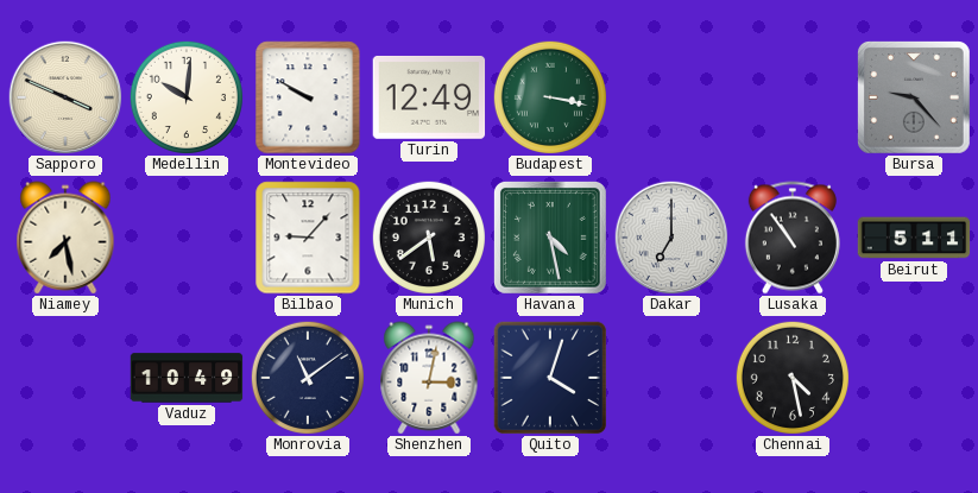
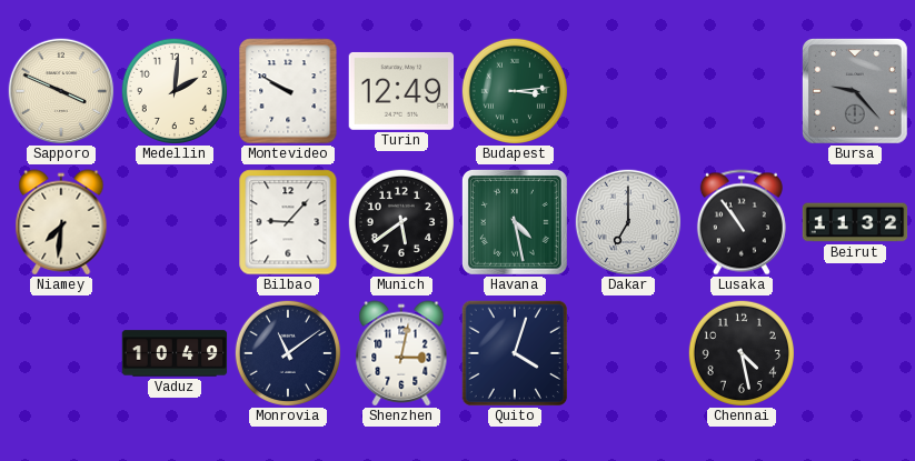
Medellin: 10:01 -> 2:01
Budapest: 3:17 -> 3:14
Niamey: 7:28 -> 7:31
Beirut: 5:11 -> 11:32
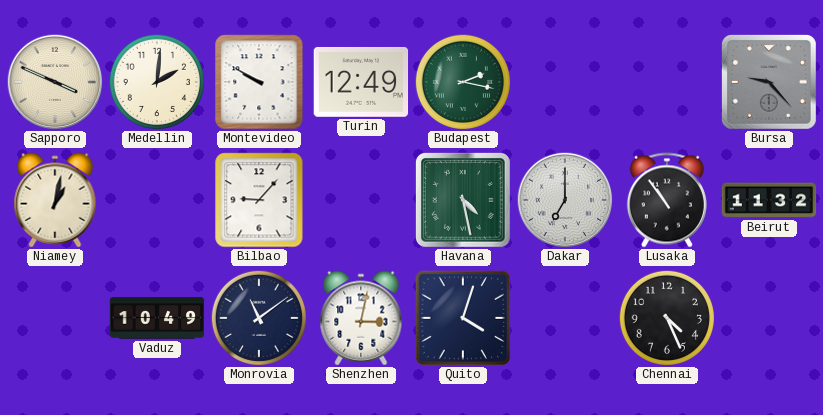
Budapest: 3:14 -> 2:17
Niamey: 7:31 -> 1:02
Munich: 5:39 -> none
Chennai: 4:28 -> 4:26
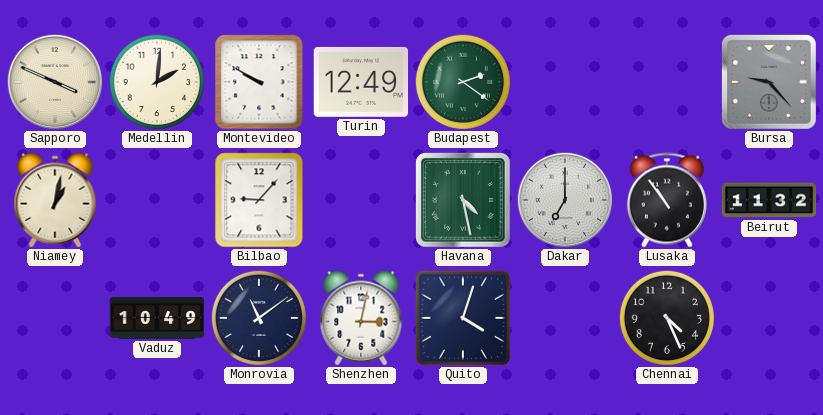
Budapest: 2:17 -> 2:21
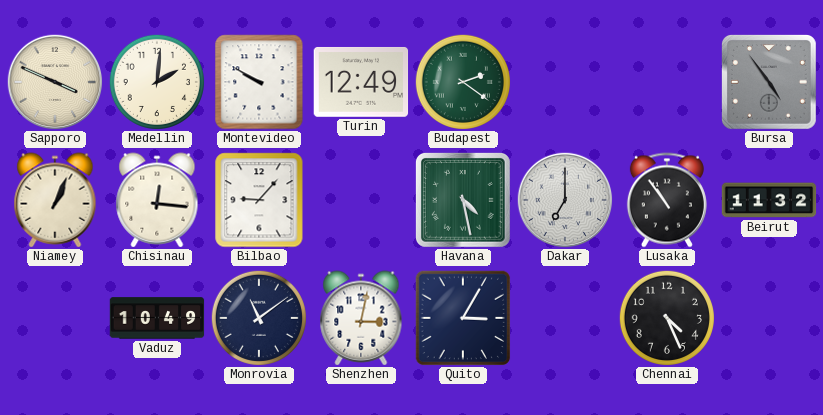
Bursa: 9:23 -> 4:54
Niamey: 1:02 -> 1:04
Chisinau: none -> 12:16
Quito: 4:03 -> 3:05
